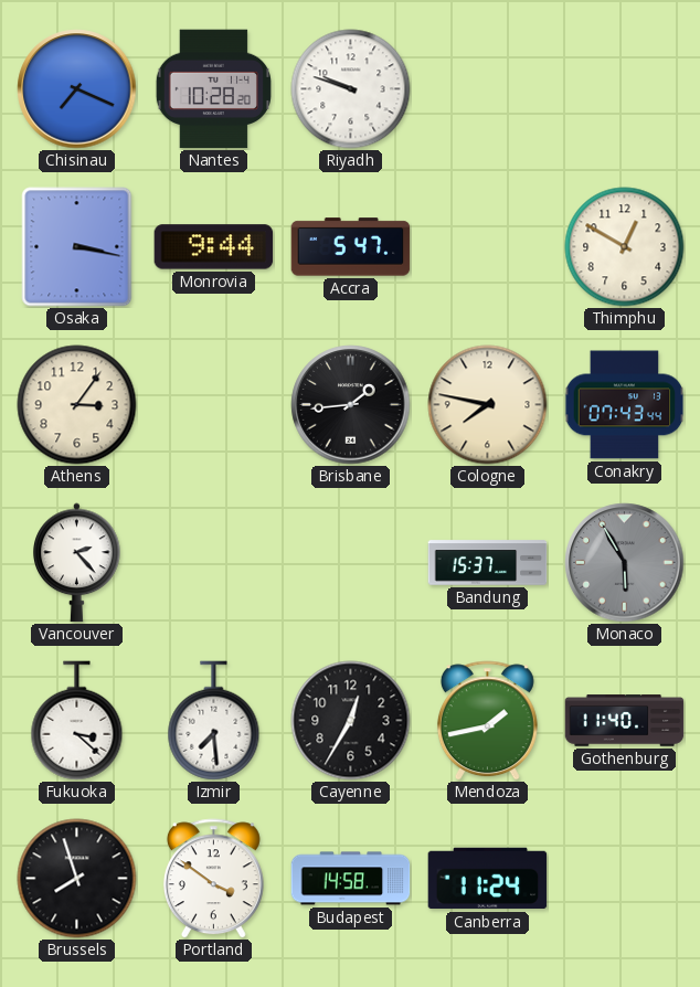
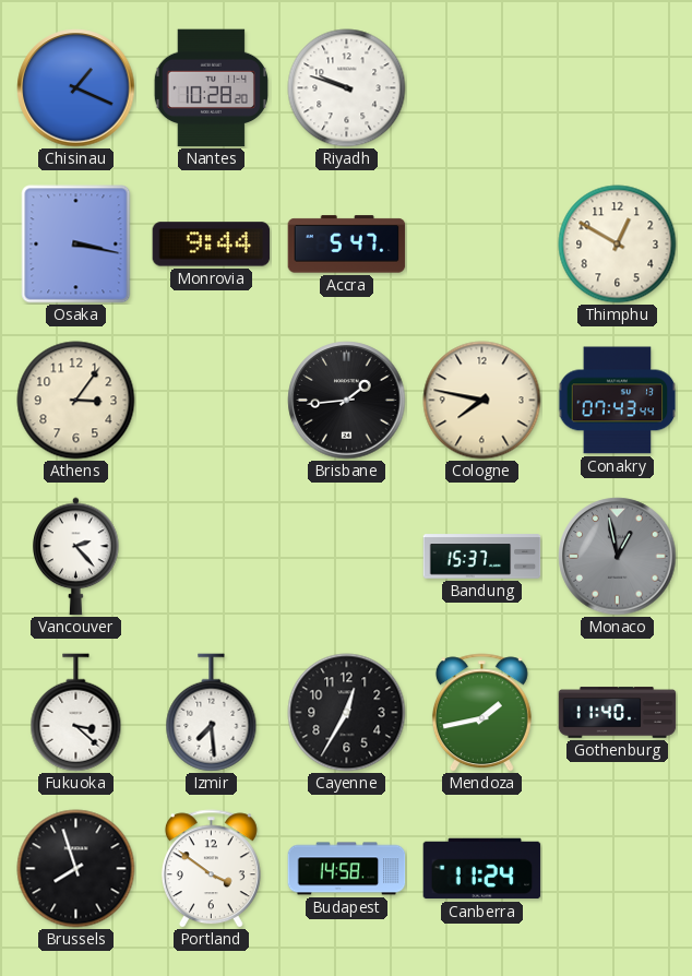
Chisinau: 7:19 -> 1:19
Monaco: 5:55 -> 12:58
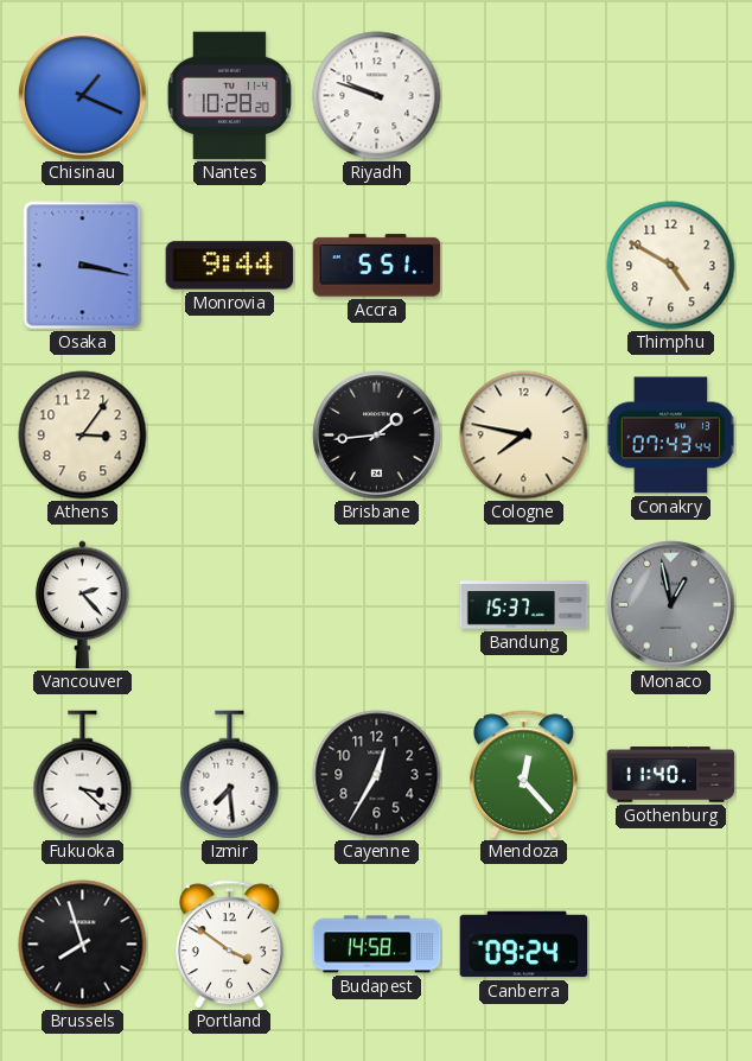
Accra: 5:47 -> 5:51
Thimphu: 12:50 -> 4:50
Mendoza: 1:43 -> 12:23
Canberra: 11:24 -> 09:24
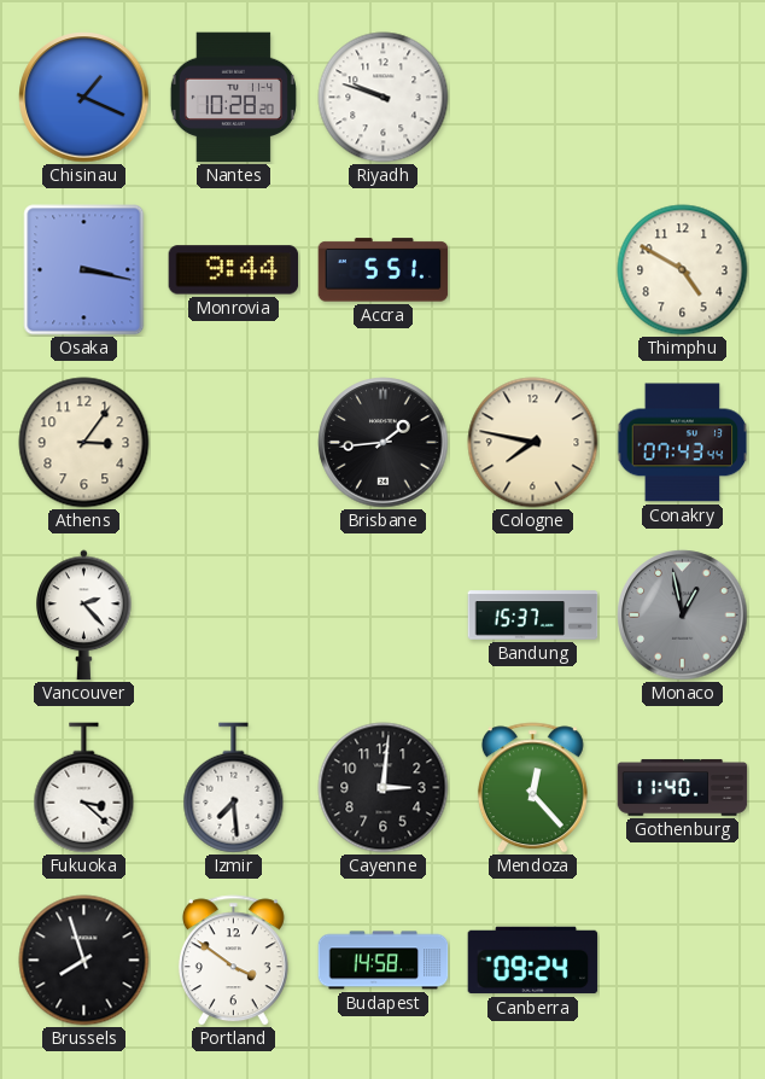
Cayenne: 12:35 -> 3:01
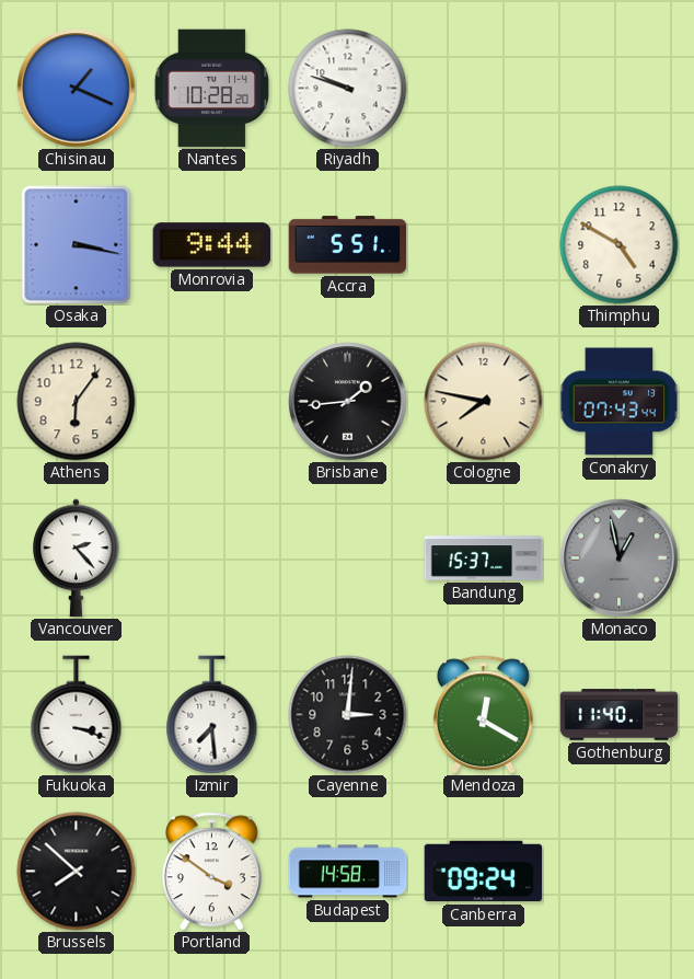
Athens: 3:06 -> 6:06
Fukuoka: 3:22 -> 3:18
Mendoza: 12:23 -> 12:20
Brussels: 7:57 -> 7:52
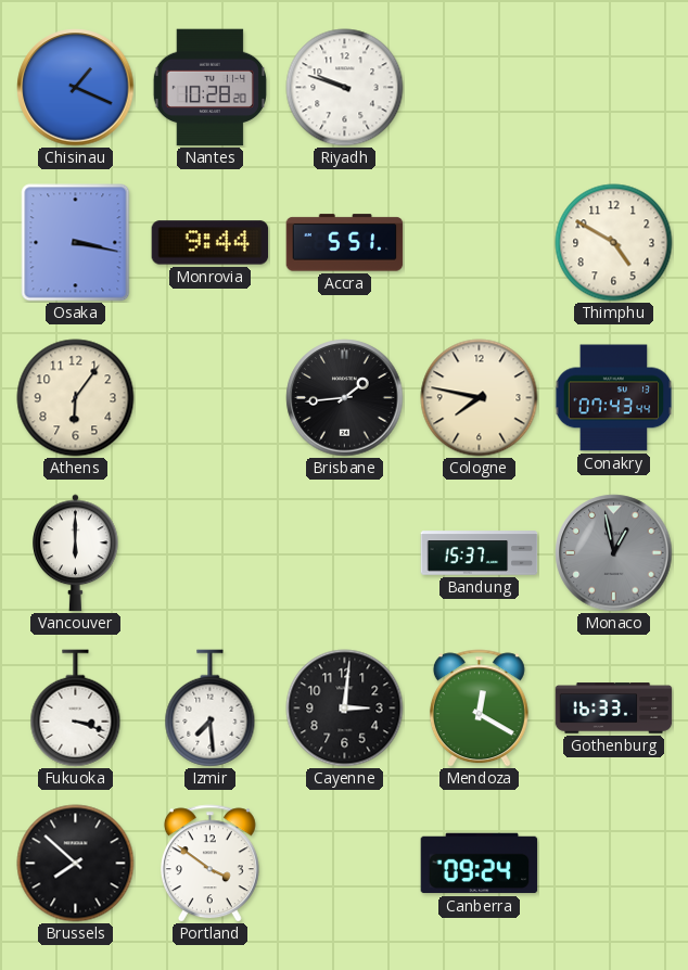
Vancouver: 2:23 -> 6:00
Gothenburg: 11:40 -> 16:33
Budapest: 14:58 -> none
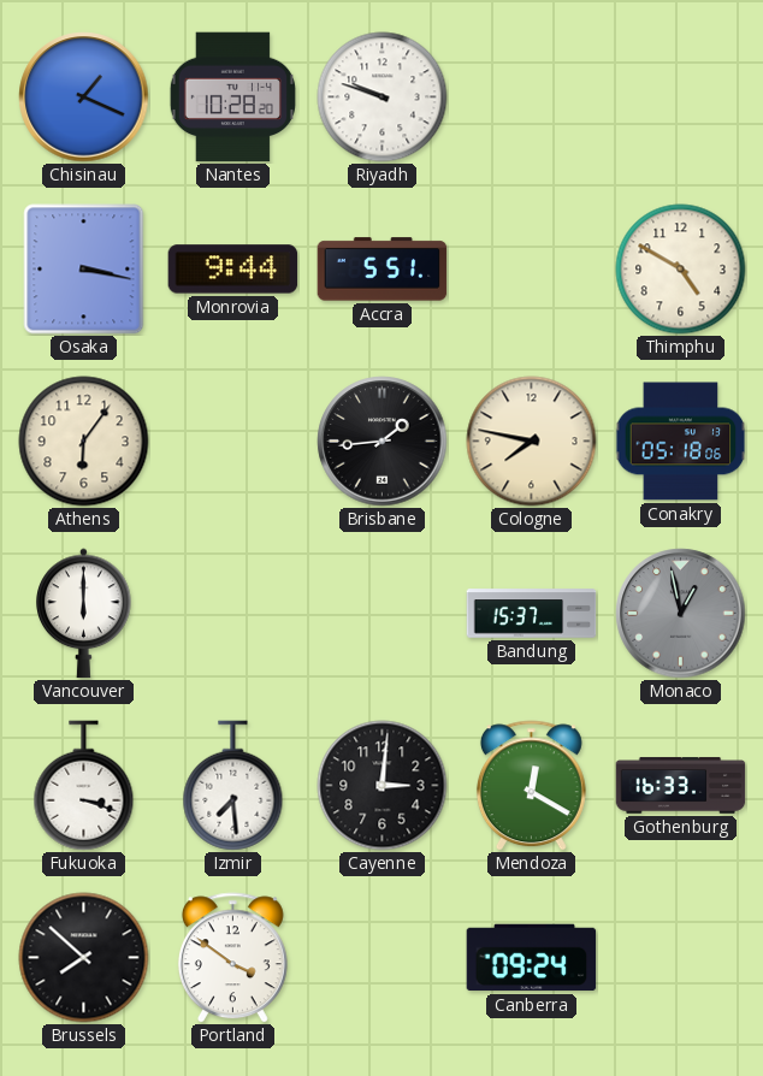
Conakry: 07:43 -> 05:18
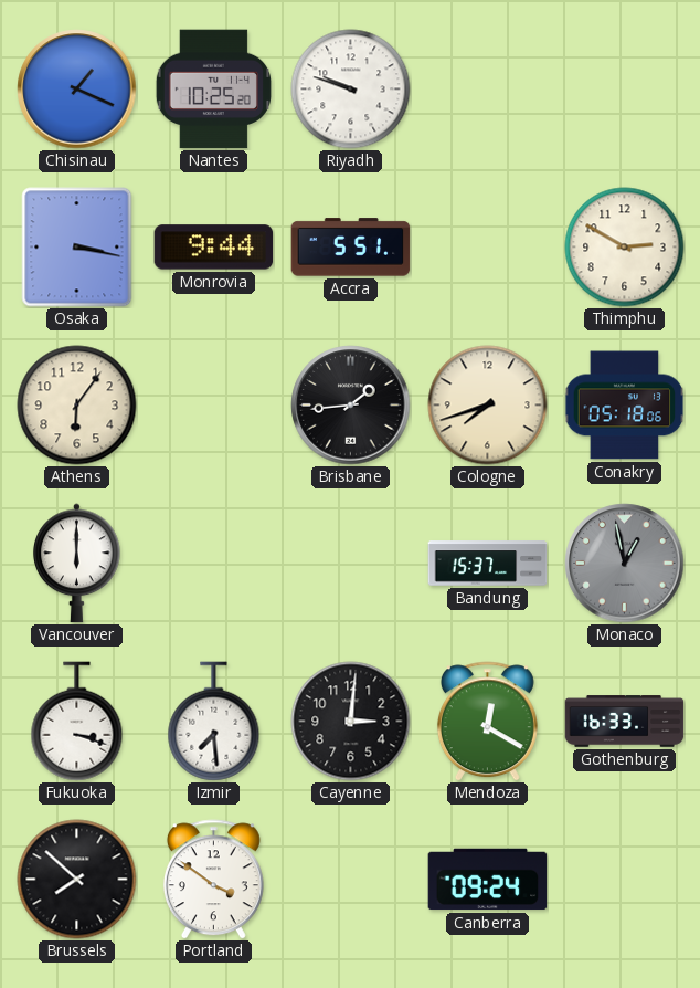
Nantes: 10:28 -> 10:25
Thimphu: 4:50 -> 2:50
Cologne: 7:47 -> 7:42
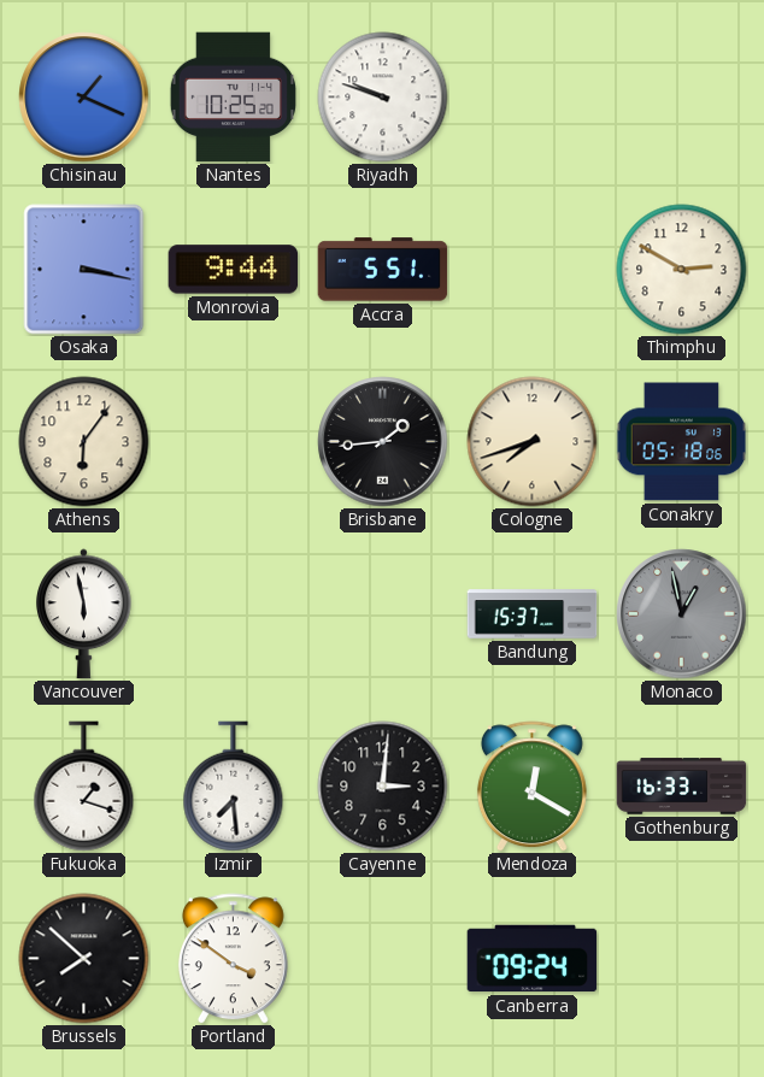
Vancouver: 6:00 -> 5:58
Fukuoka: 3:18 -> 1:18
